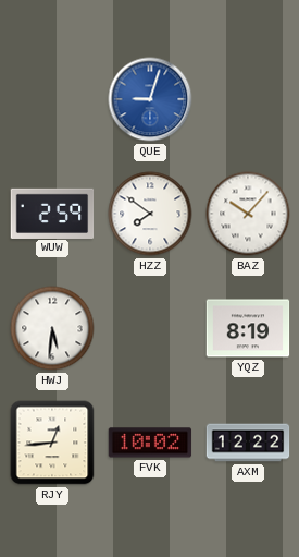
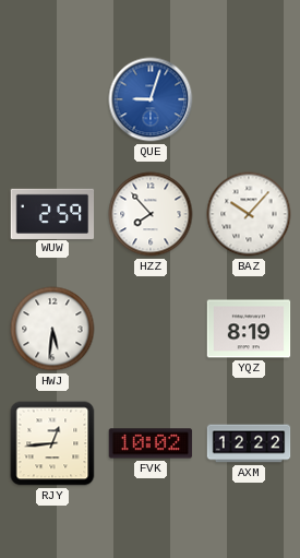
HZZ: 7:51 -> 7:53
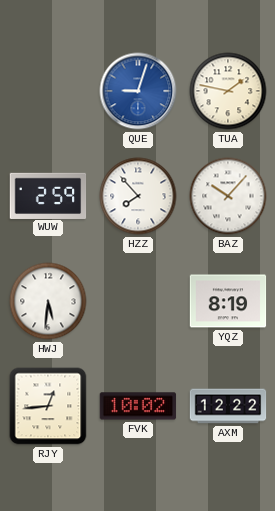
TUA: none -> 1:47
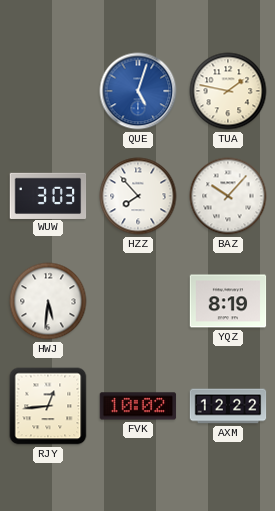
QUE: 9:03 -> 5:03
WUW: 2:59 -> 3:03
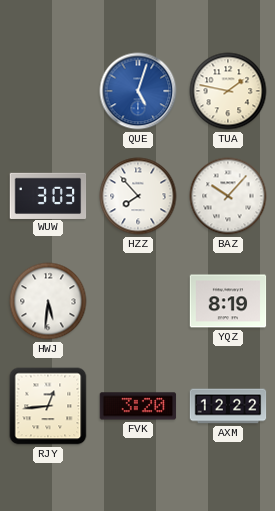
FVK: 10:02 -> 3:20
